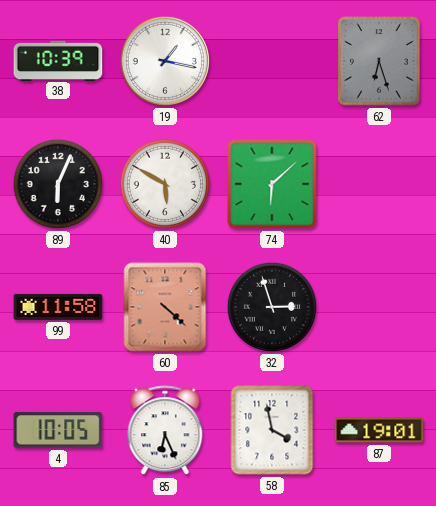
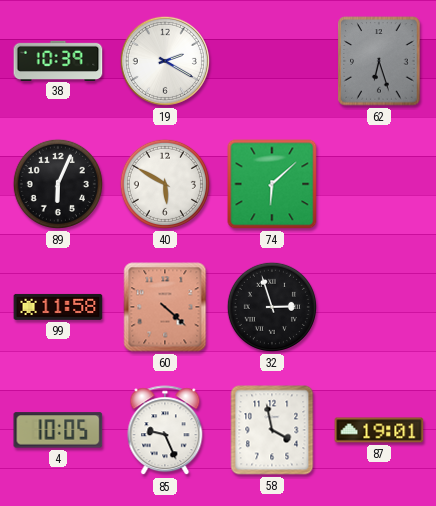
19: 1:17 -> 2:20
85: 6:26 -> 9:26
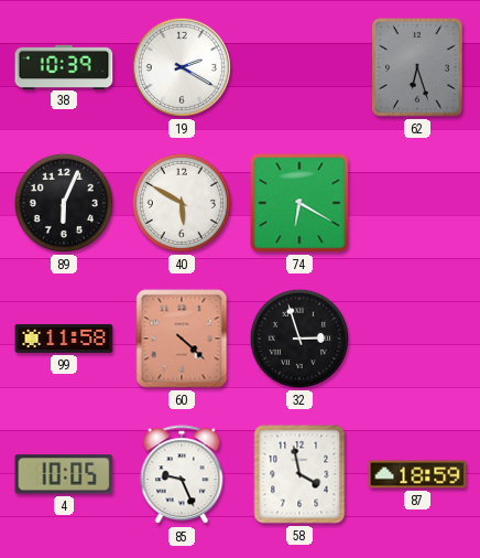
74: 6:08 -> 6:20
87: 19:01 -> 18:59
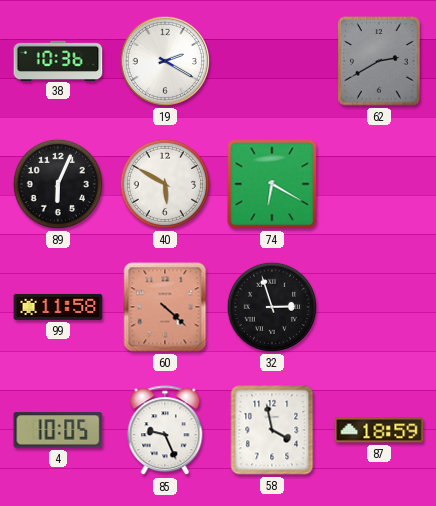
38: 10:39 -> 10:36
62: 6:27 -> 2:40
